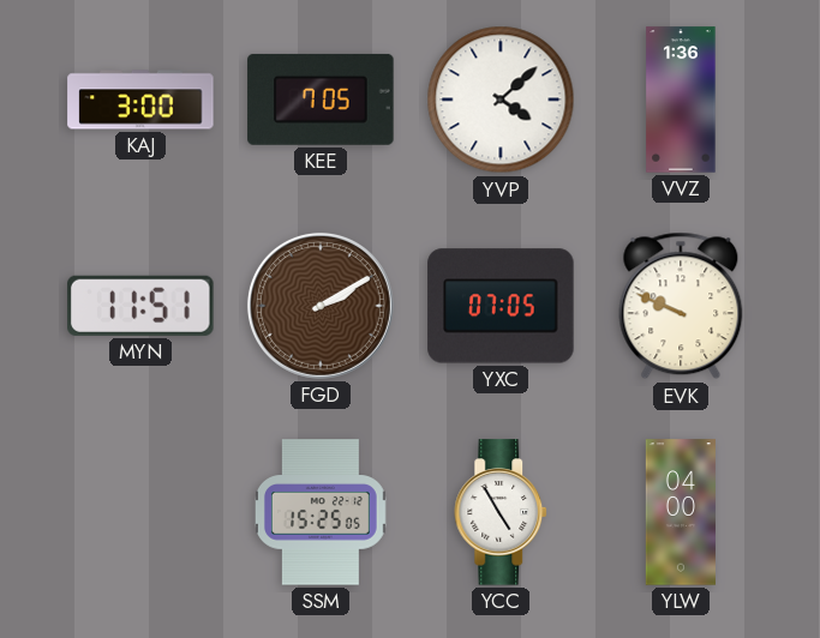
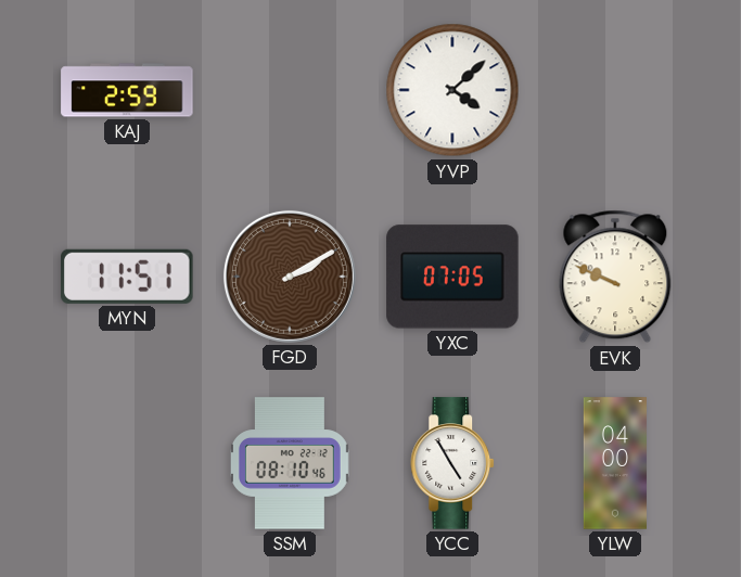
KAJ: 3:00 -> 2:59
KEE: 7:05 -> none
VVZ: 1:36 -> none
SSM: 15:25 -> 08:10
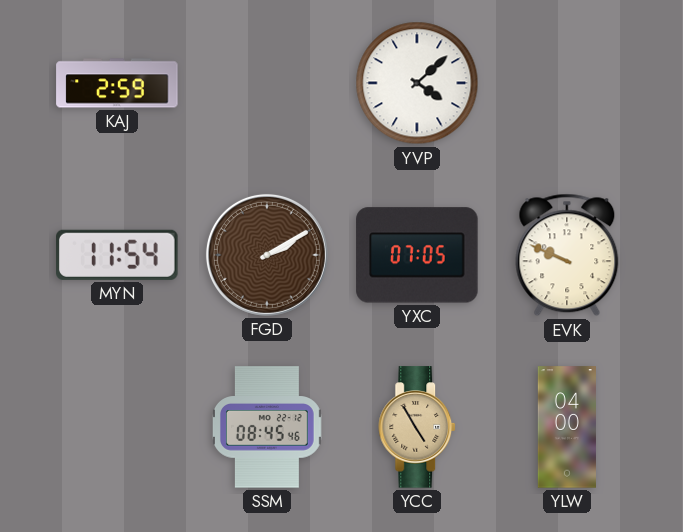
MYN: 11:51 -> 11:54
SSM: 08:10 -> 08:45
YCC dial: white -> champagne
